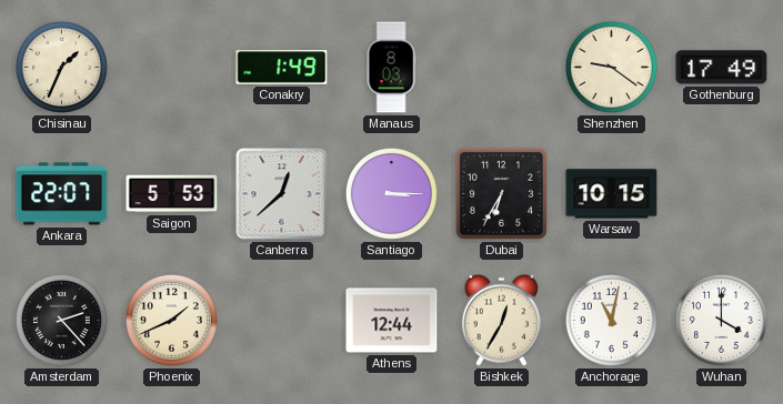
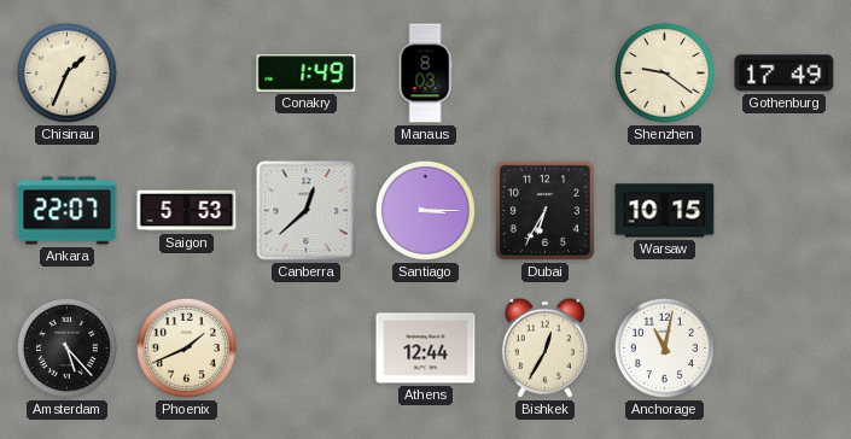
Amsterdam: 2:23 -> 5:23
Wuhan: 4:00 -> none
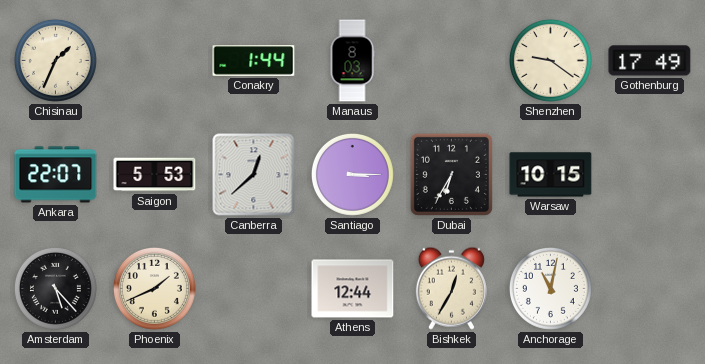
Conakry: 1:49 -> 1:44
